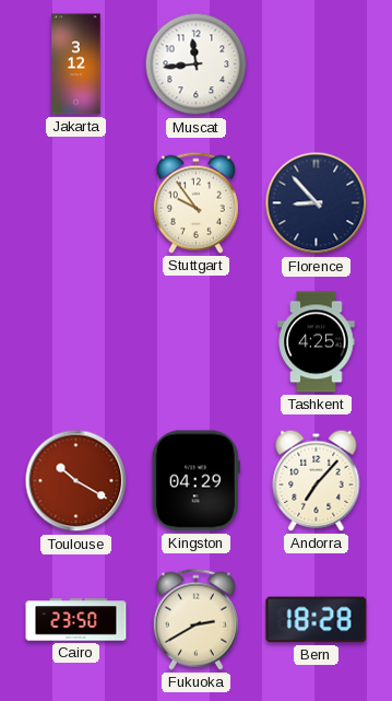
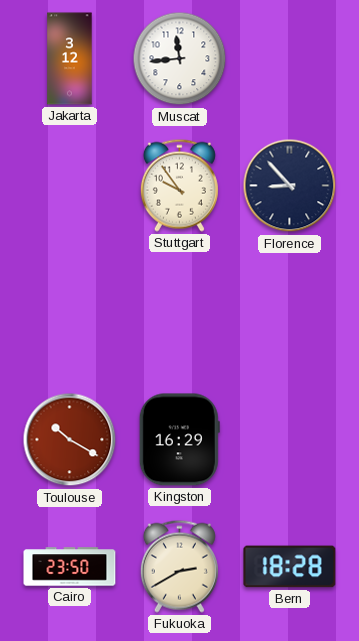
Tashkent: 4:25 -> none
Kingston: 04:29 -> 16:29
Andorra: 7:07 -> none
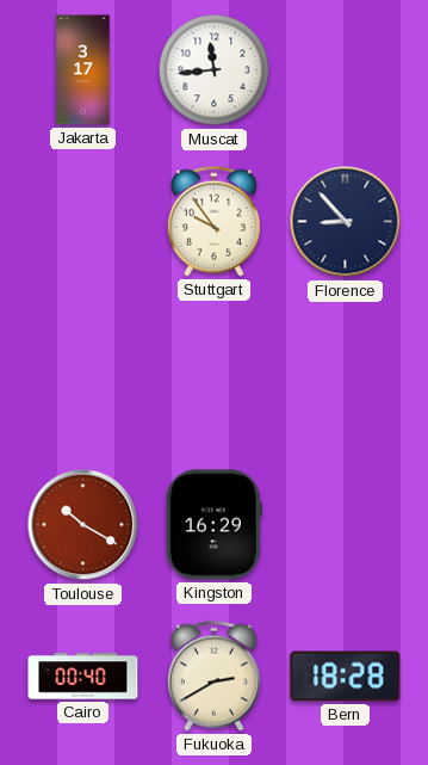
Jakarta: 3:12 -> 3:17
Cairo: 23:50 -> 00:40
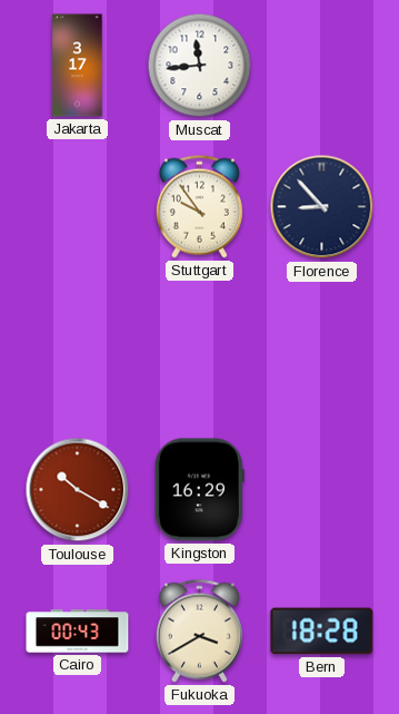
Cairo: 00:40 -> 00:43
Fukuoka: 2:40 -> 3:40
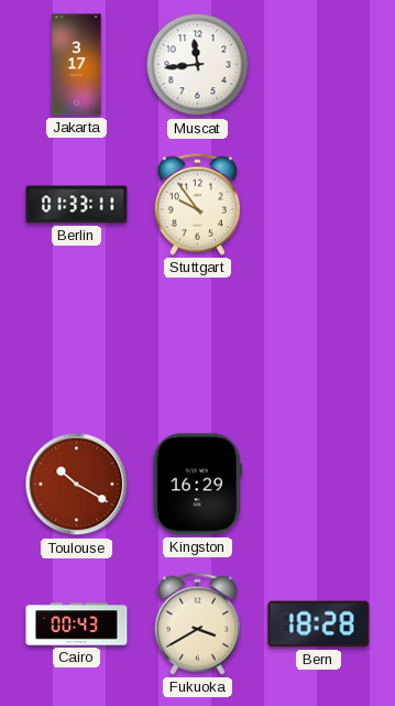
Berlin: none -> 01:33
Florence: 8:53 -> none
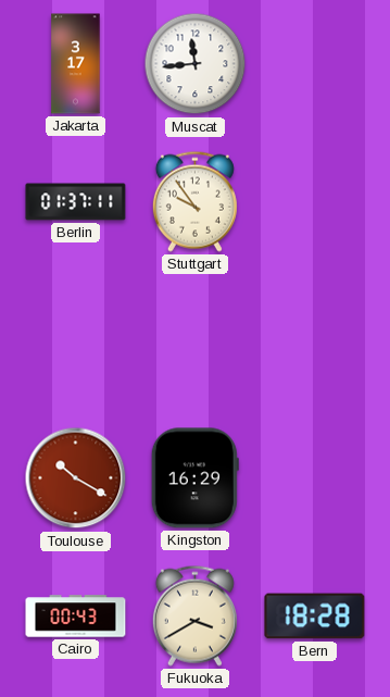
Berlin: 01:33 -> 01:37
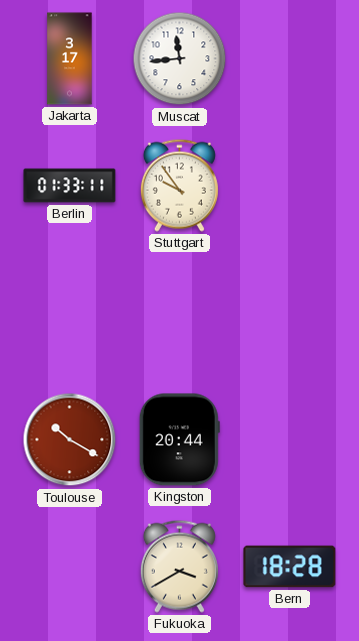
Berlin: 01:37 -> 01:33
Kingston: 16:29 -> 20:44
Cairo: 00:43 -> none
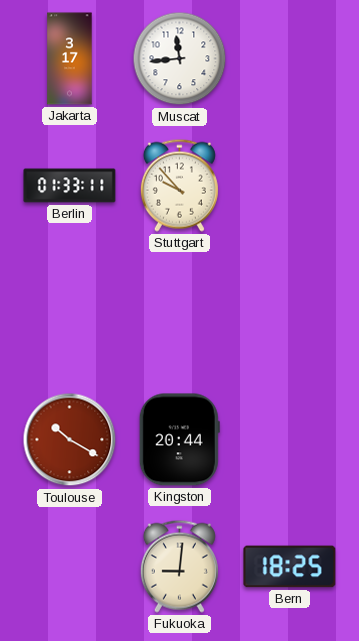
Stuttgart: 9:54 -> 9:53
Fukuoka: 3:40 -> 9:01
Bern: 18:28 -> 18:25
